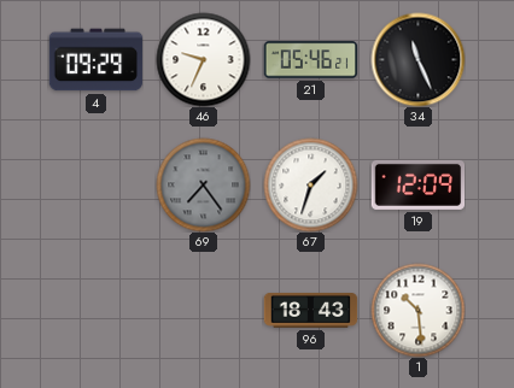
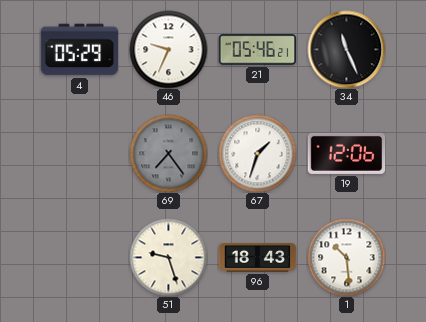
4: 09:29 -> 05:29
19: 12:09 -> 12:06
51: none -> 9:27
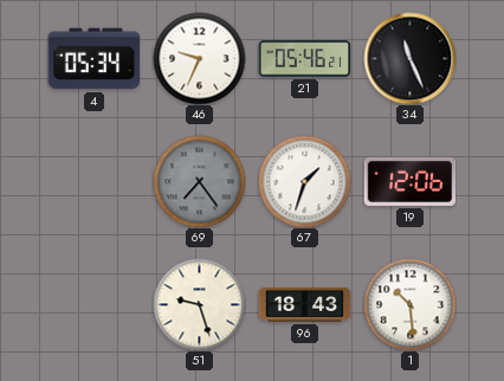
4: 05:29 -> 05:34
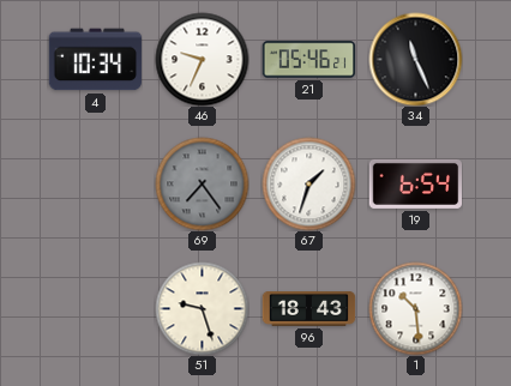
4: 05:34 -> 10:34
19: 12:06 -> 6:54
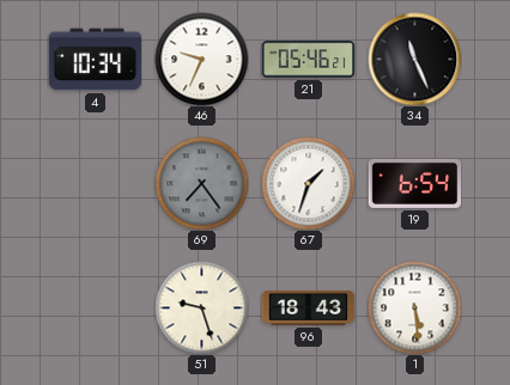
1: 10:29 -> 5:29
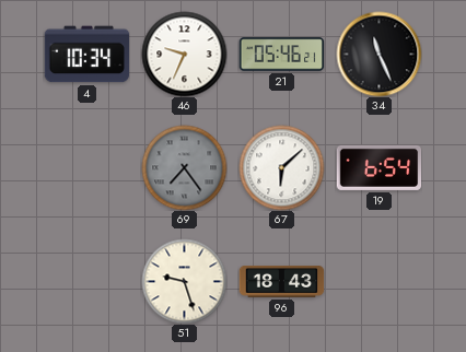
67: 1:33 -> 6:08
1: 5:29 -> none
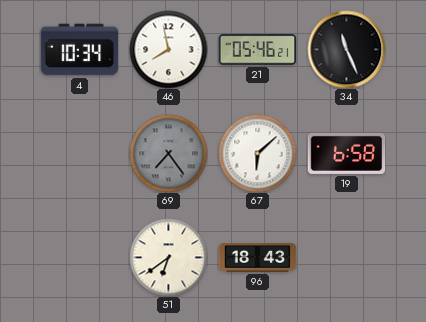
46: 9:34 -> 7:58
19: 6:54 -> 6:58
51: 9:27 -> 6:39
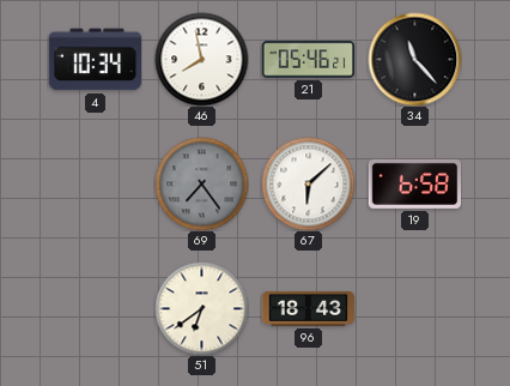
34: 11:26 -> 11:23
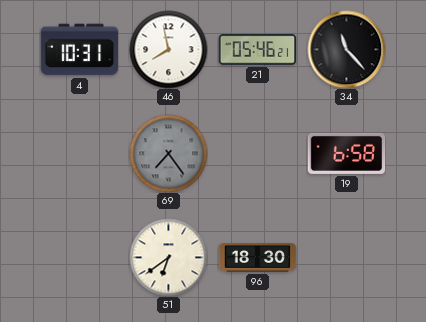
4: 10:34 -> 10:31
67: 6:08 -> none
96: 18:43 -> 18:30
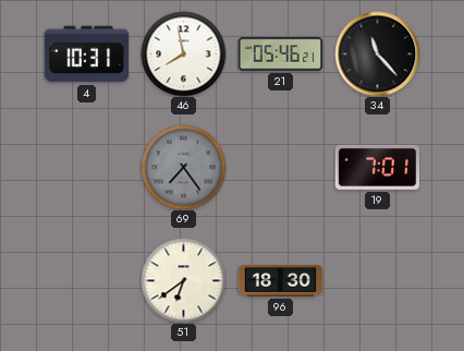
19: 6:58 -> 7:01
